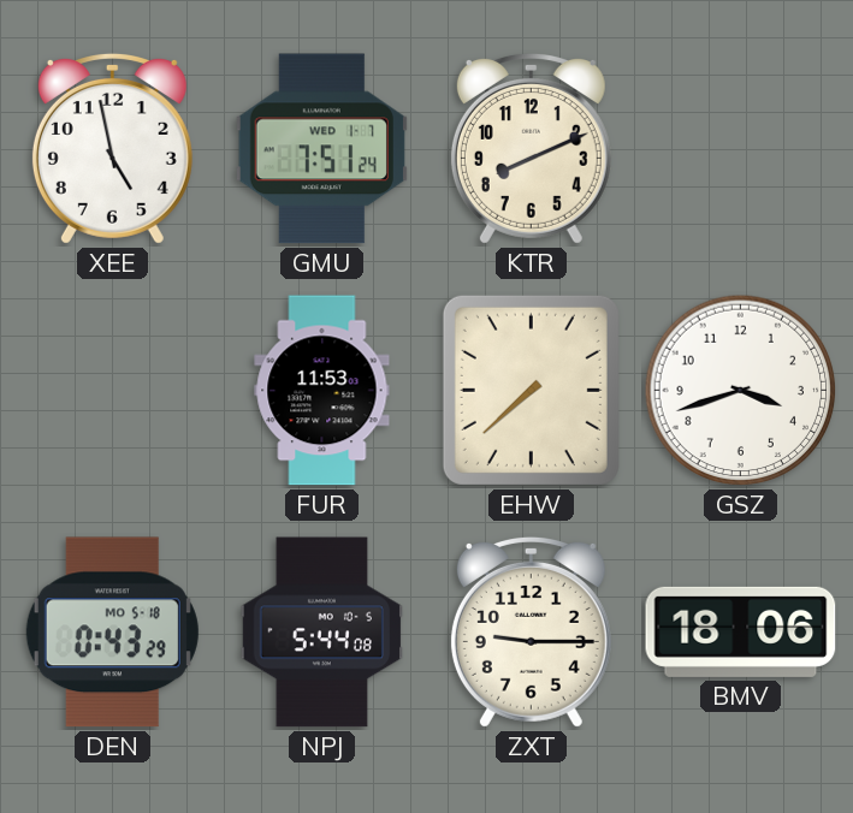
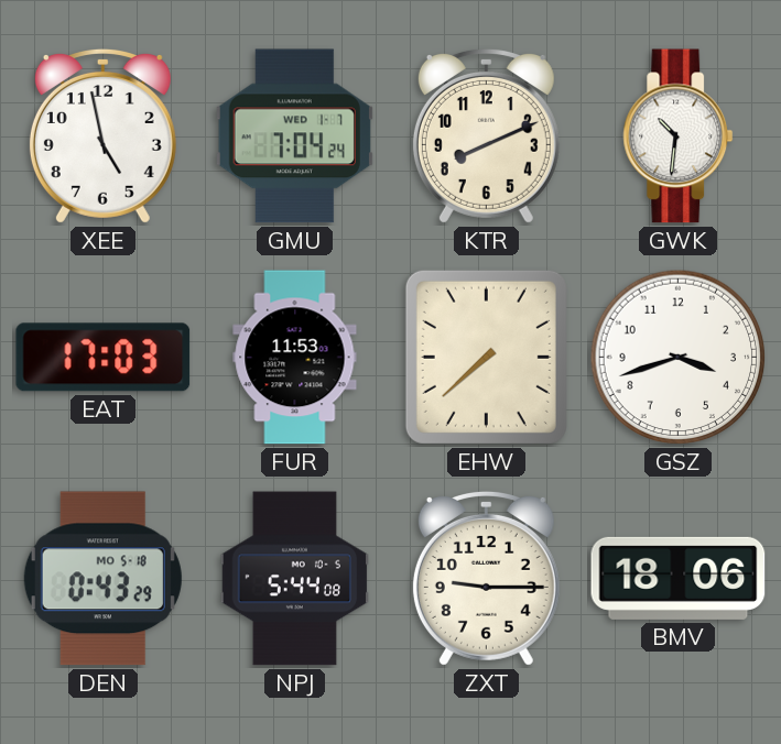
GMU: 7:51 -> 7:04
GWK: none -> 10:31
EAT: none -> 17:03
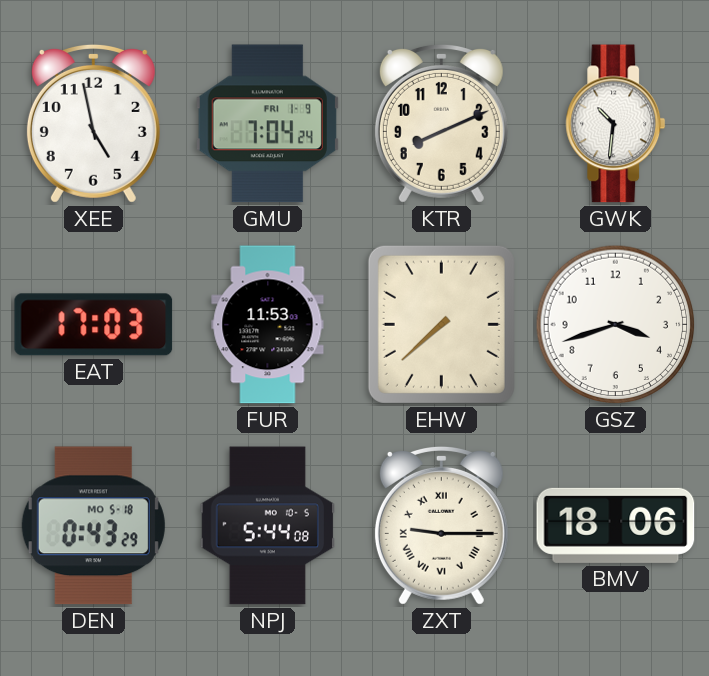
GMU date: WED 1-7 -> FRI 1-9
ZXT numerals: Arabic -> Roman
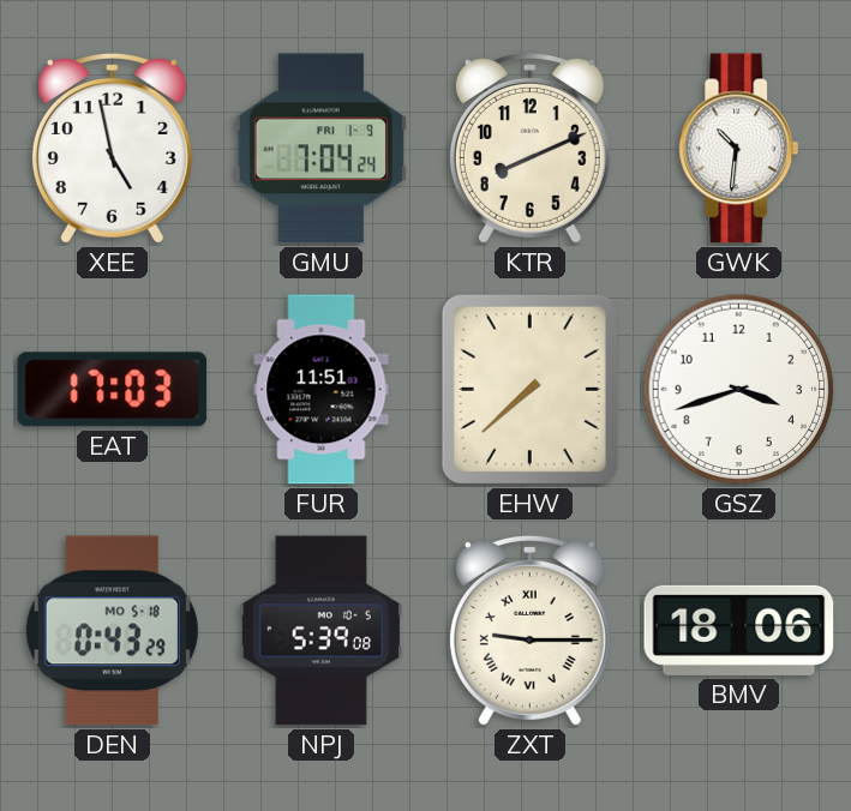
FUR: 11:53 -> 11:51
NPJ: 5:44 -> 5:39
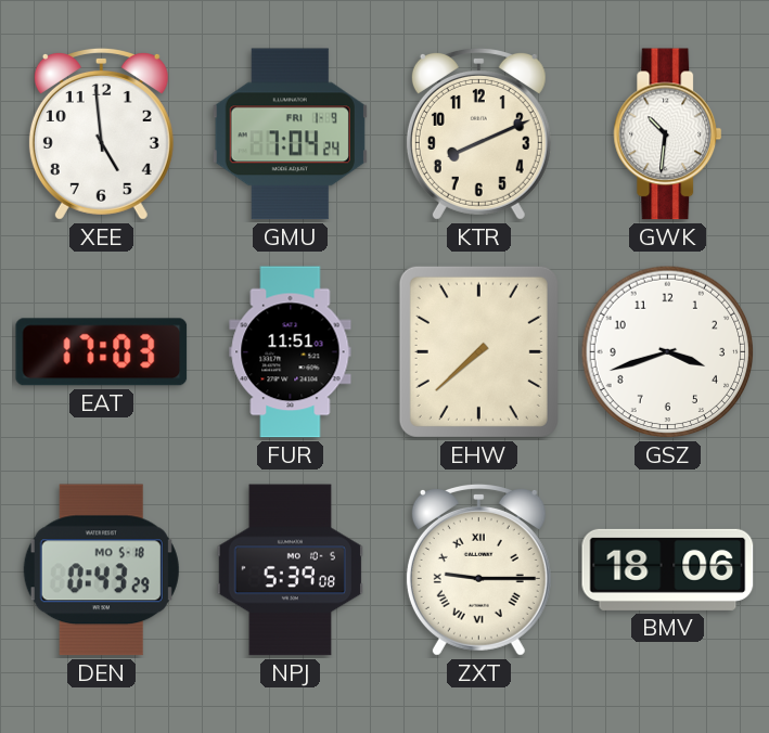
XEE: 4:58 -> 4:59
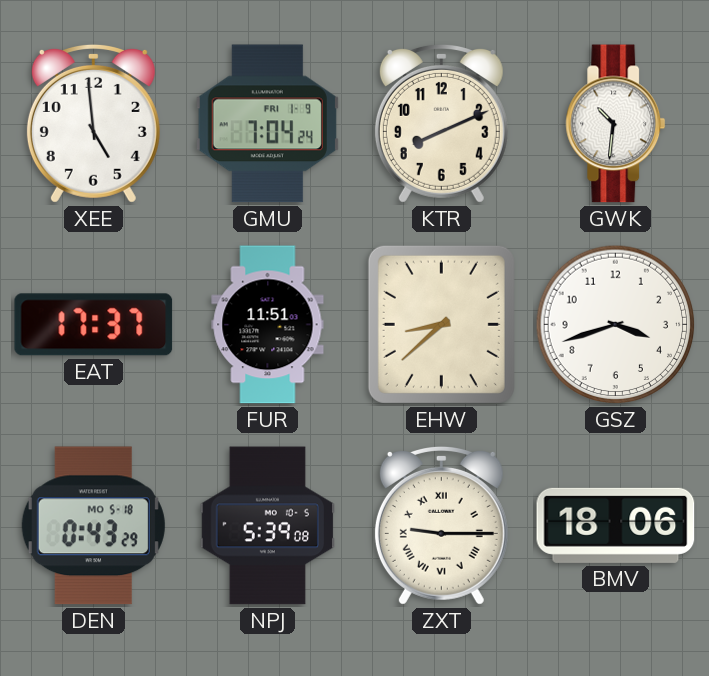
EAT: 17:03 -> 17:37
EHW: 7:38 -> 8:38
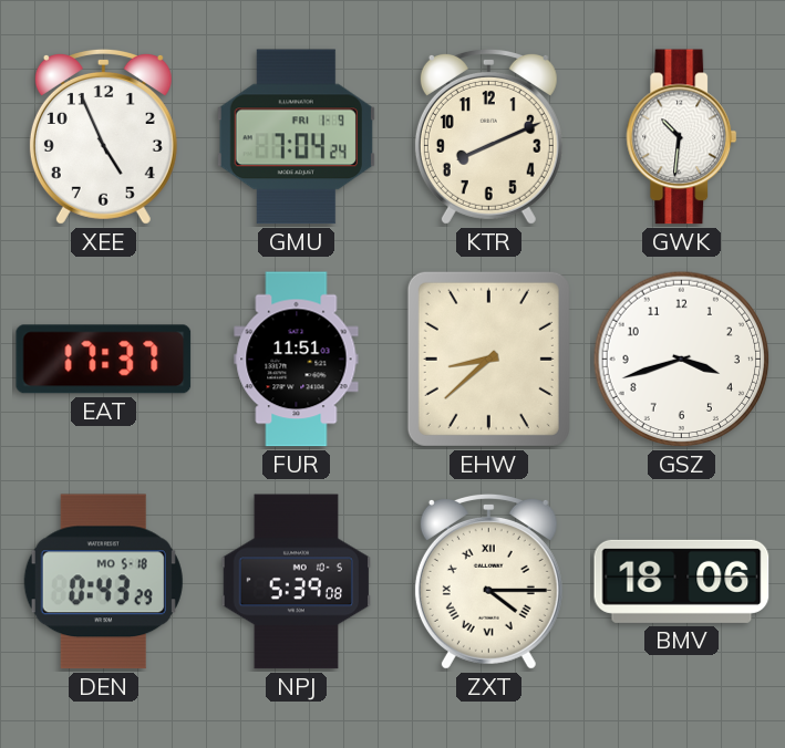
XEE: 4:59 -> 4:56
ZXT: 9:15 -> 4:15
